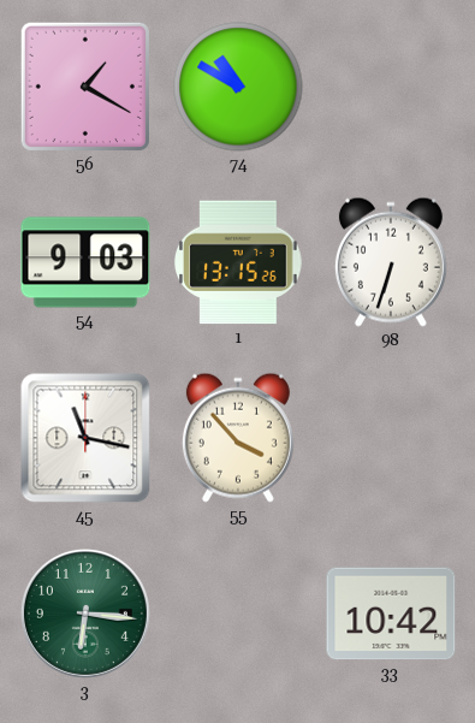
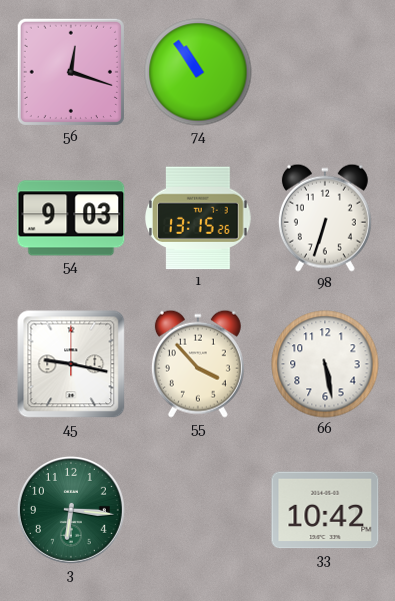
56: 1:20 -> 12:18
74: 10:50 -> 10:54
45: 11:17 -> 9:17
66: none -> 5:28
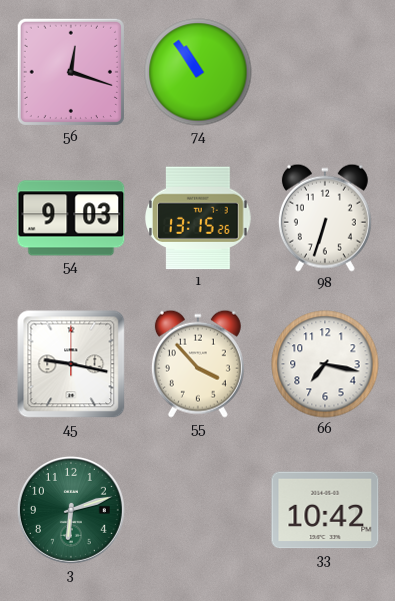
66: 5:28 -> 7:17
3: 6:16 -> 6:12
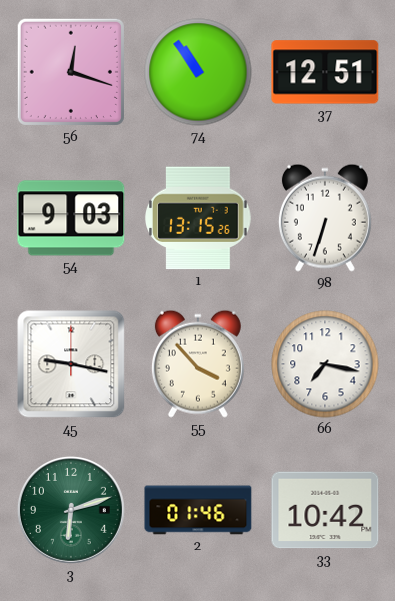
37: none -> 12:51
2: none -> 01:46
